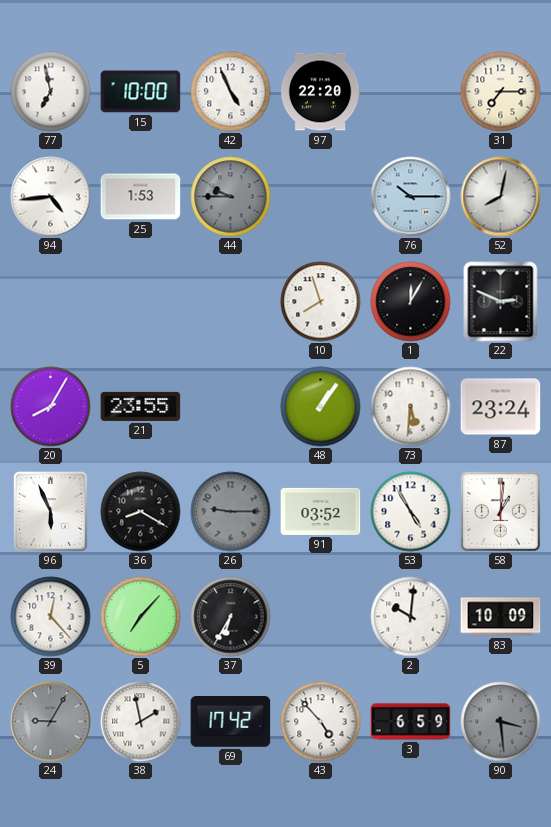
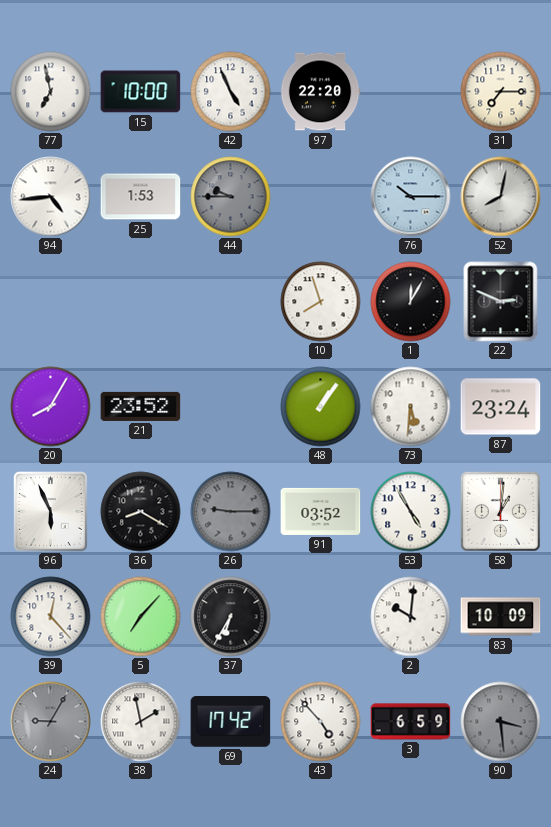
21: 23:55 -> 23:52
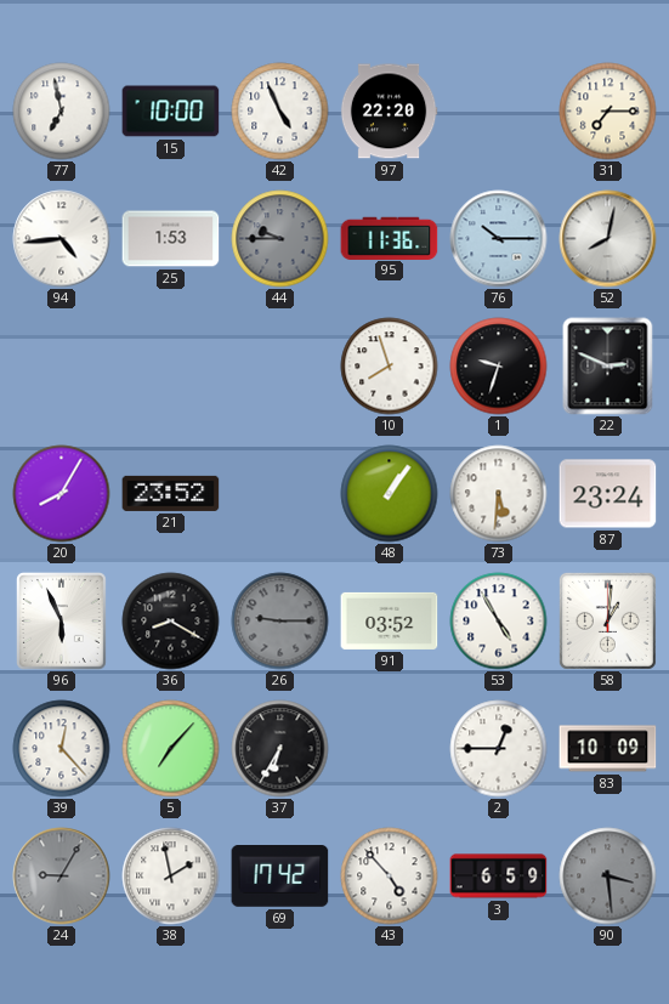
95: none -> 11:36
1: 12:05 -> 9:33
2: 10:01 -> 12:45
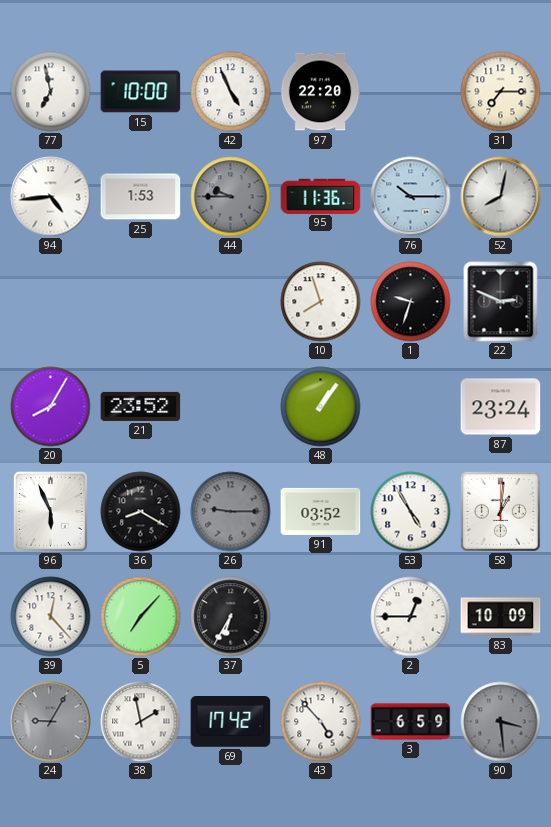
73: 5:31 -> none
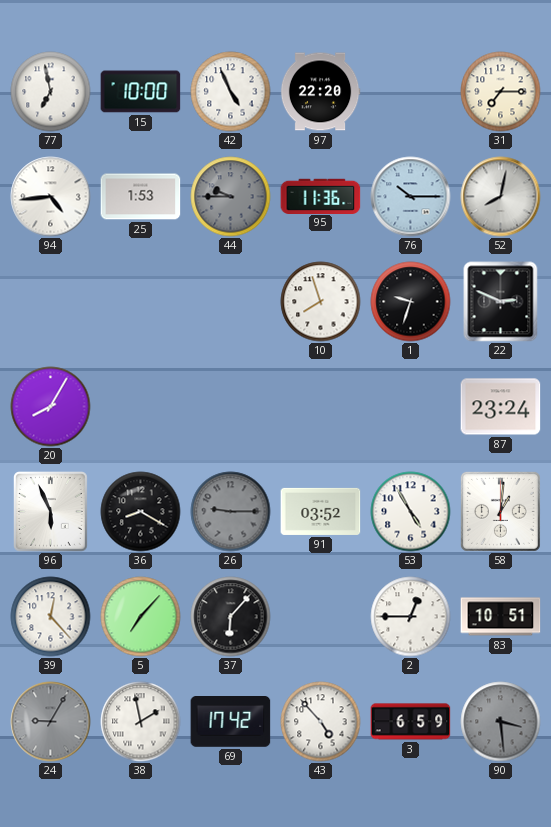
21: 23:52 -> none
48: 1:06 -> none
37: 6:35 -> 6:07
83: 10:09 -> 10:51
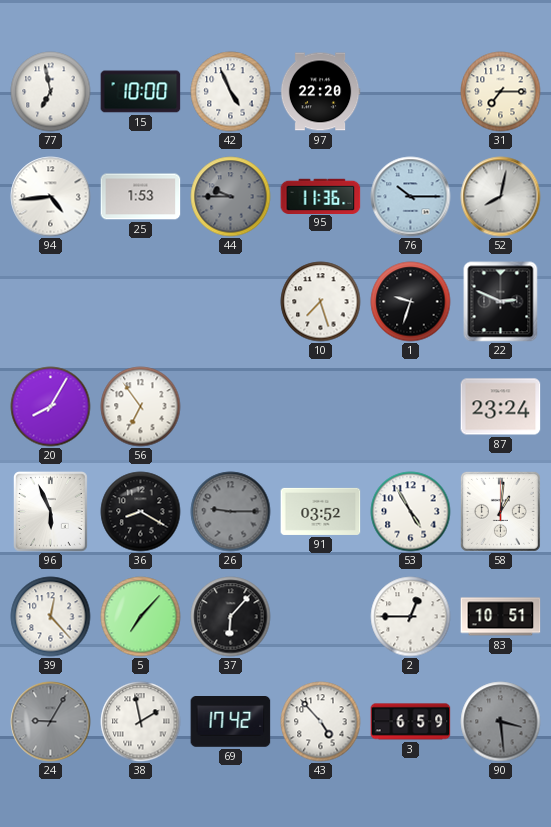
10: 7:57 -> 7:27
56: none -> 6:54
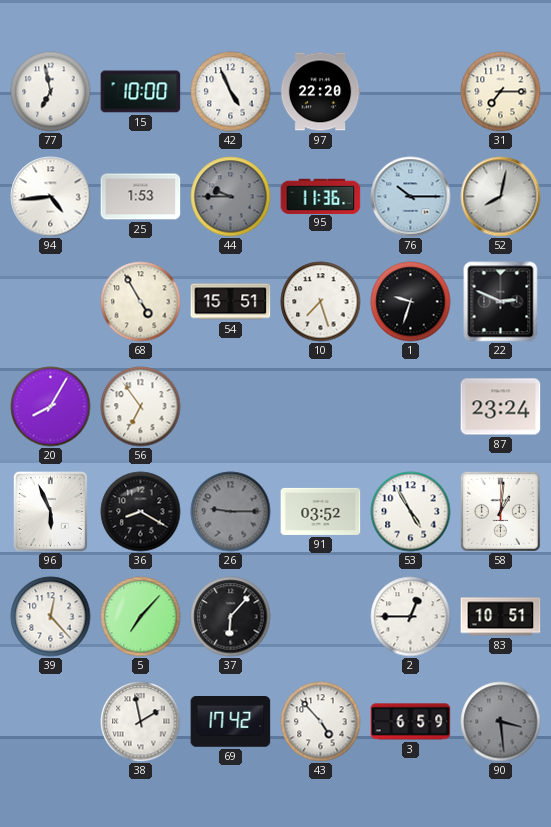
68: none -> 4:55
54: none -> 15:51
24: 9:05 -> none
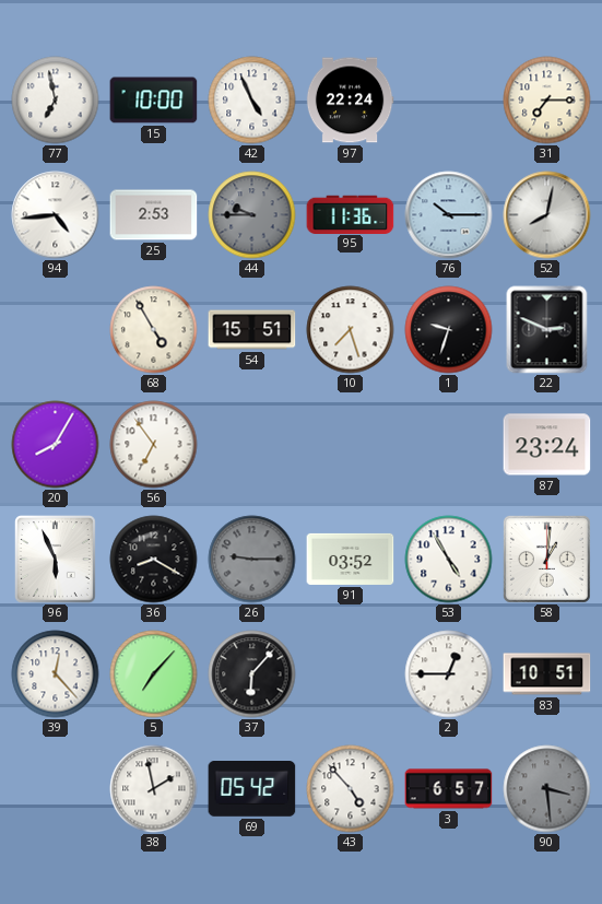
97: 22:20 -> 22:24
25: 1:53 -> 2:53
69: 17:42 -> 05:42
3: 6:59 -> 6:57
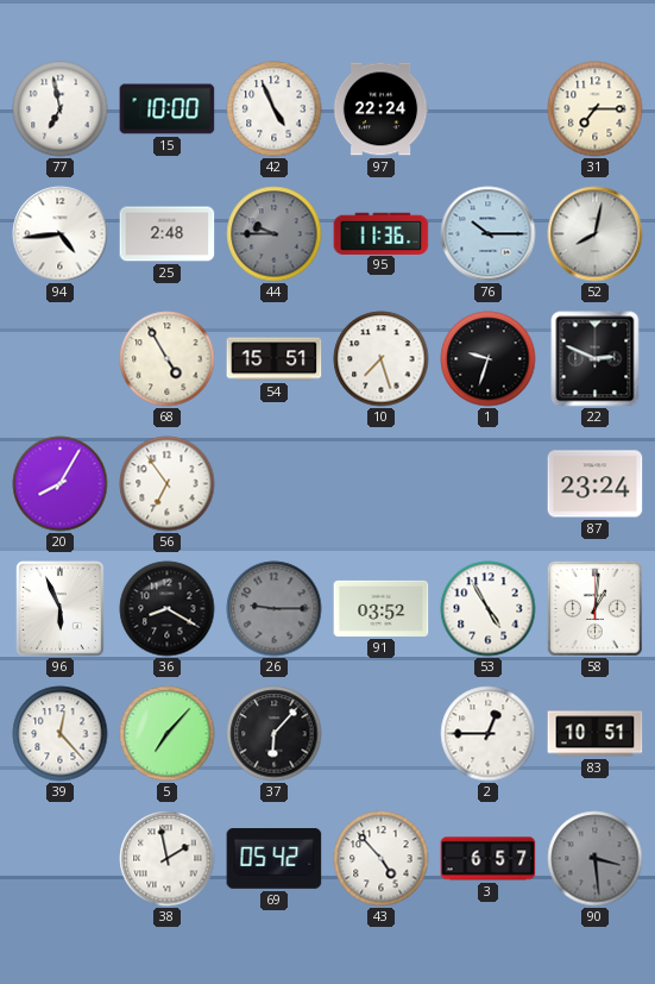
25: 2:53 -> 2:48
